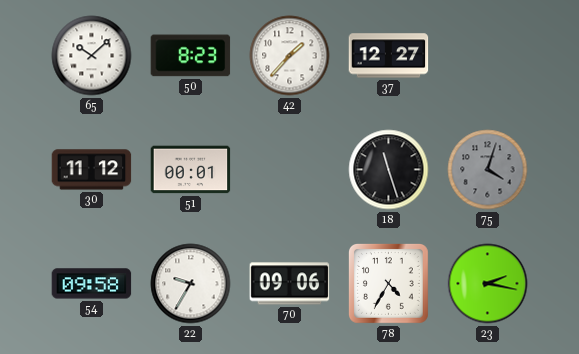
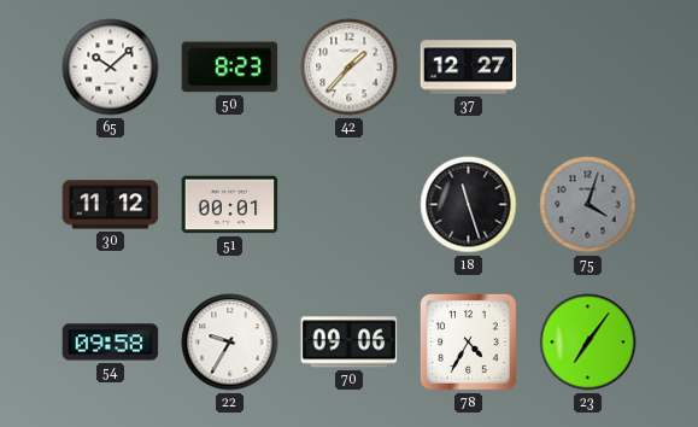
23: 2:17 -> 7:06
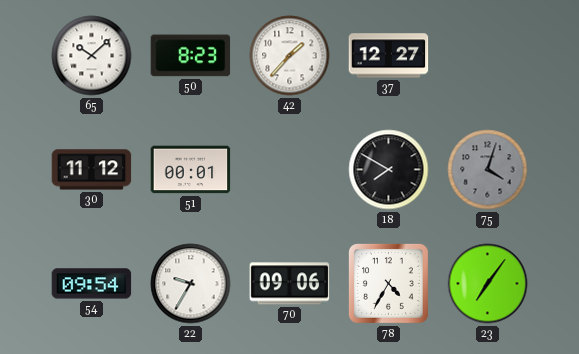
18: 11:27 -> 7:50
54: 09:58 -> 09:54
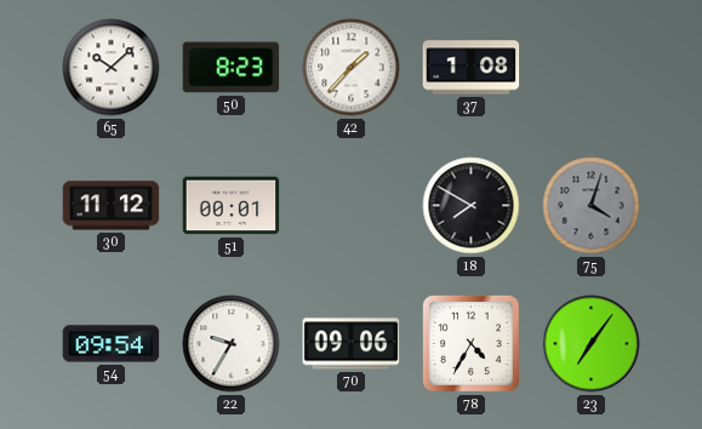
37: 12:27 -> 1:08
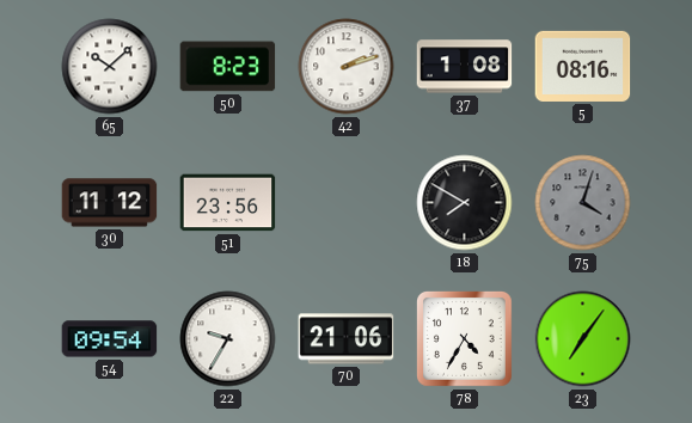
42: 1:37 -> 2:12
5: none -> 08:16
51: 00:01 -> 23:56
70: 09:06 -> 21:06
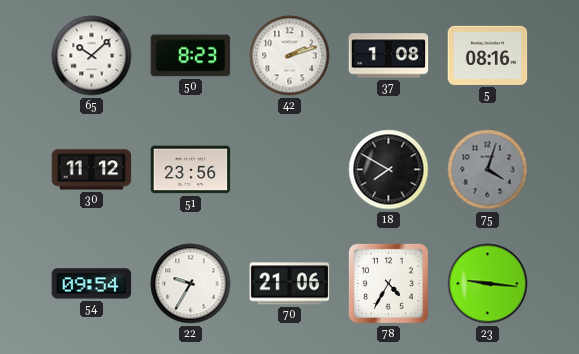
23: 7:06 -> 9:16
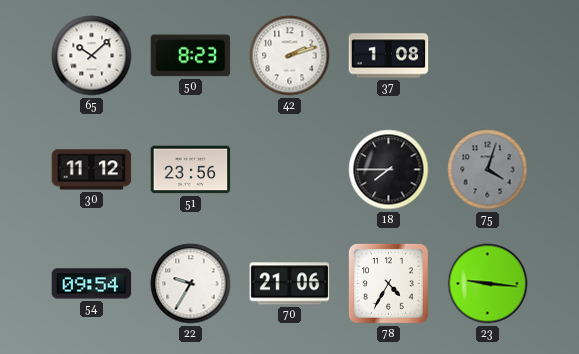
5: 08:16 -> none
18: 7:50 -> 7:45
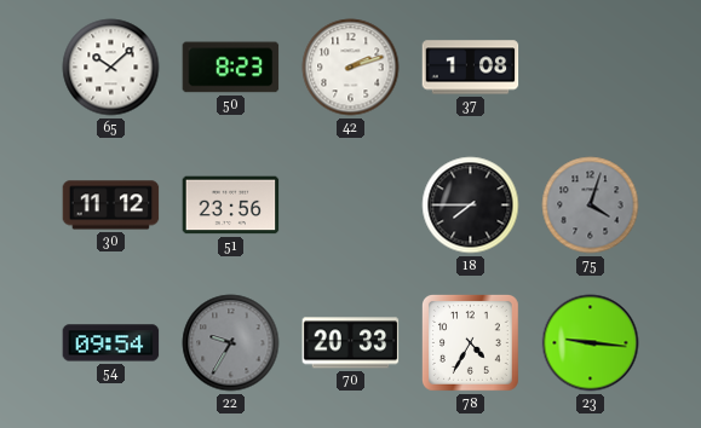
22 dial: white -> grey
70: 21:06 -> 20:33
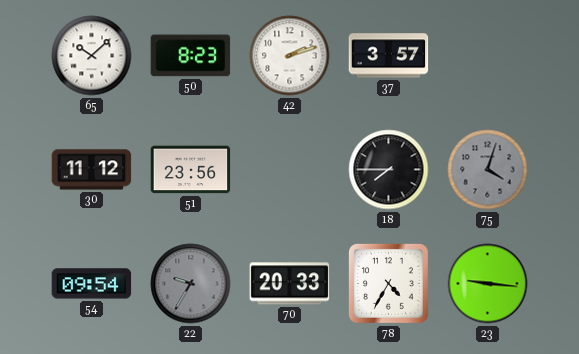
37: 1:08 -> 3:57
